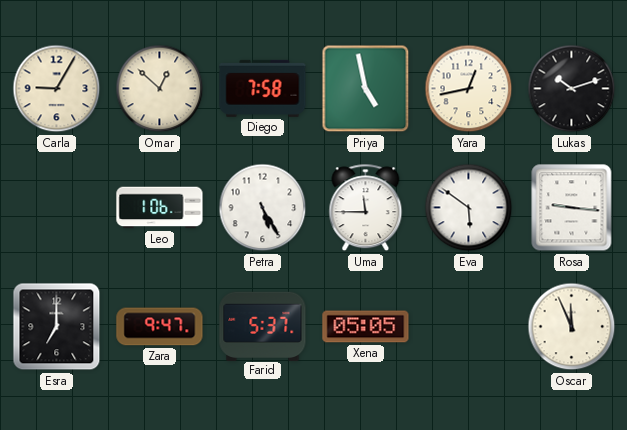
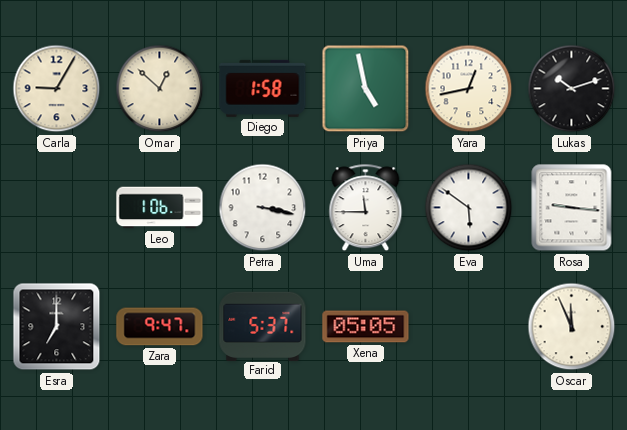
Diego: 7:58 -> 1:58
Petra: 5:25 -> 3:17
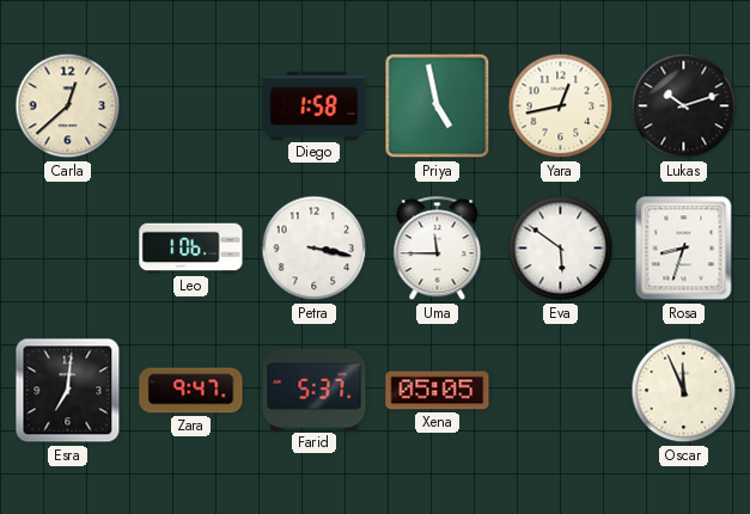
Carla: 9:05 -> 12:38
Omar: 12:52 -> none
Rosa: 9:16 -> 8:33
Esra: 7:00 -> 7:01
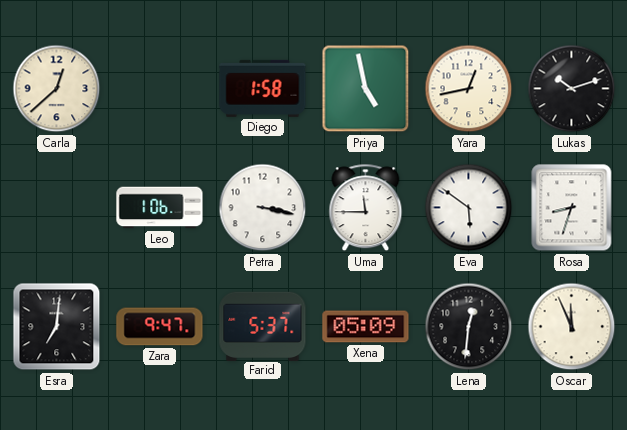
Xena: 05:05 -> 05:09
Lena: none -> 12:31
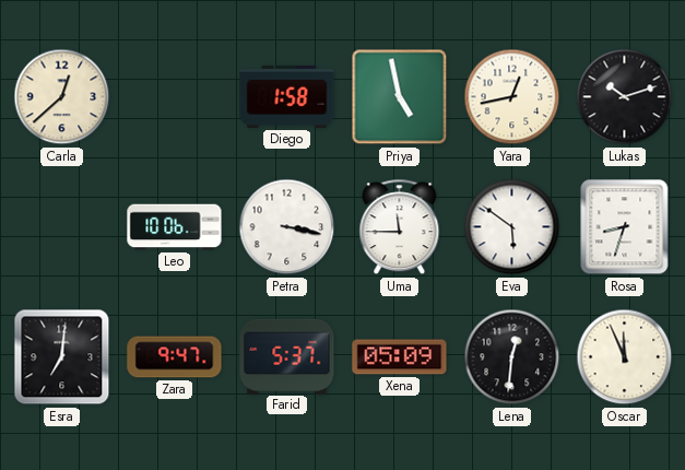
Leo: 1:06 -> 10:06
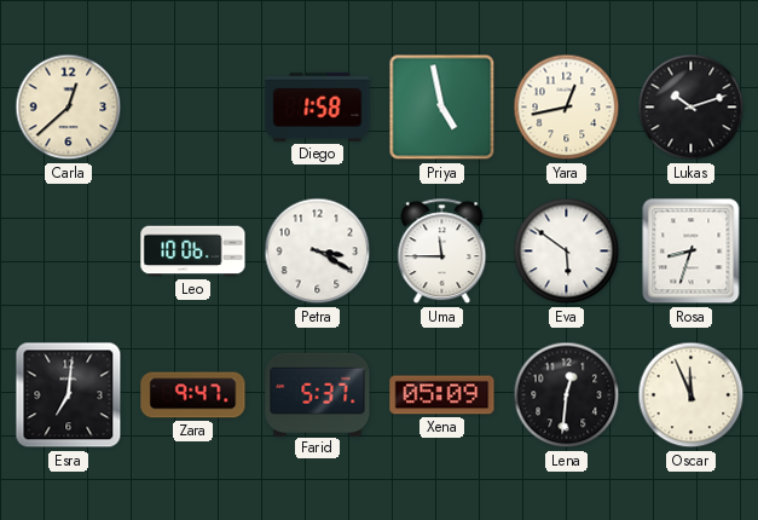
Petra: 3:17 -> 3:20
